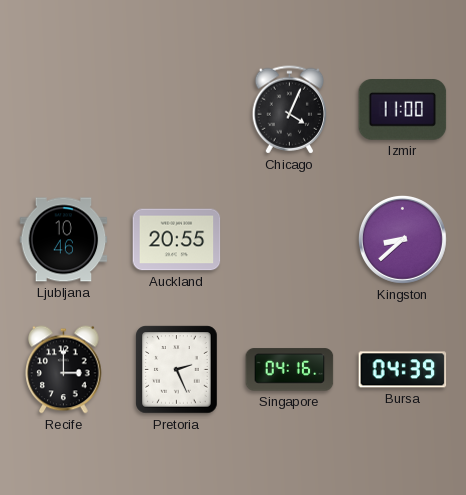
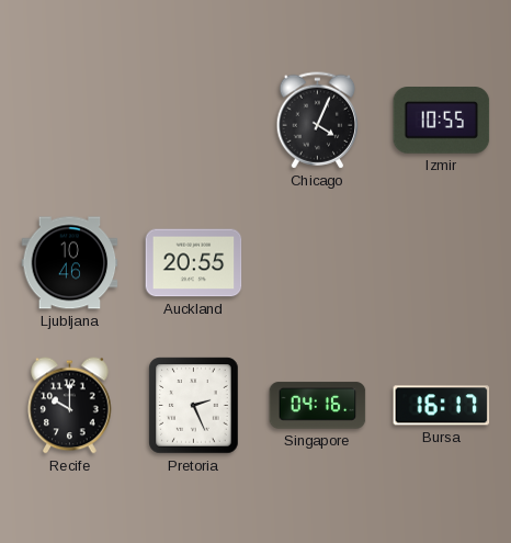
Izmir: 11:00 -> 10:55
Kingston: 8:38 -> none
Recife: 3:00 -> 10:00
Bursa: 04:39 -> 16:17
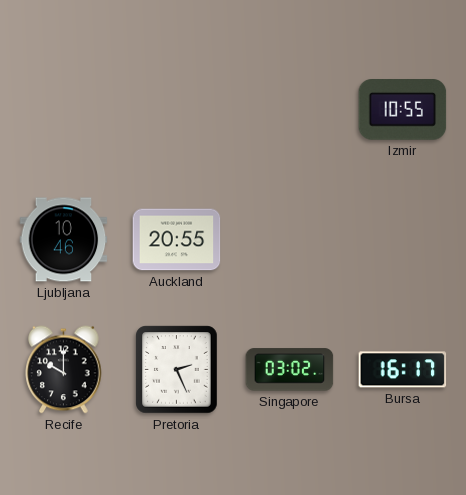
Chicago: 4:04 -> none
Singapore: 04:16 -> 03:02
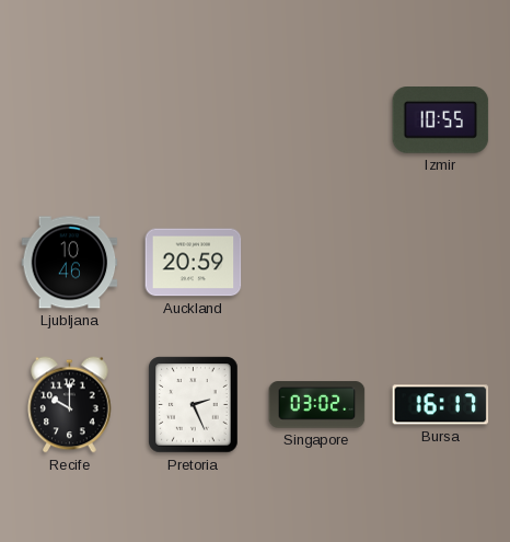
Auckland: 20:55 -> 20:59
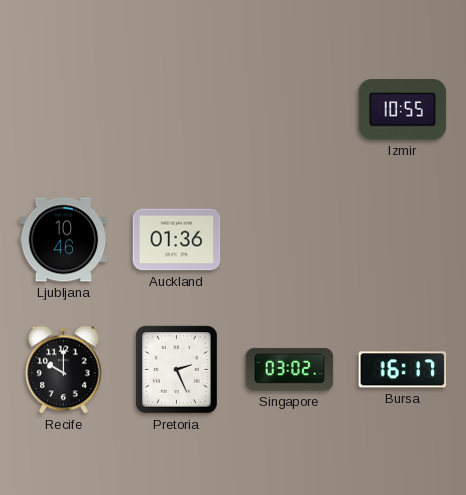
Auckland: 20:59 -> 01:36
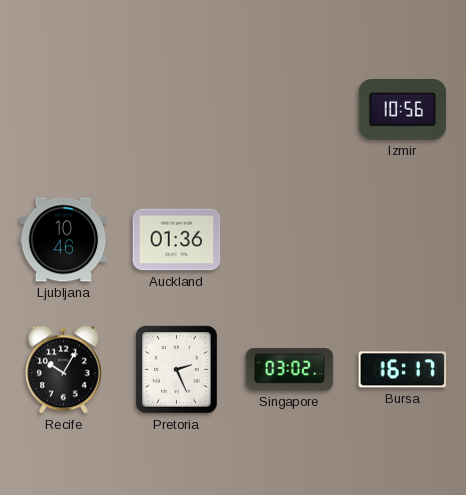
Izmir: 10:55 -> 10:56
Recife: 10:00 -> 10:05
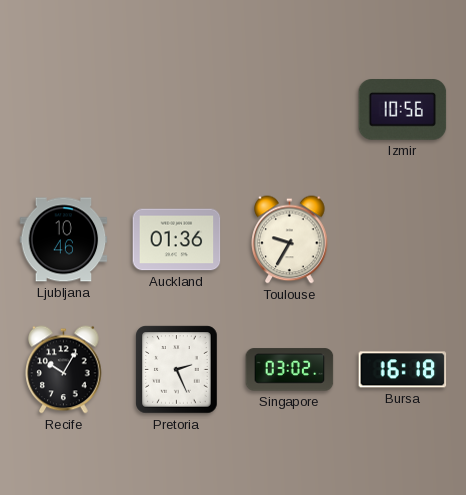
Toulouse: none -> 9:35
Bursa: 16:17 -> 16:18
